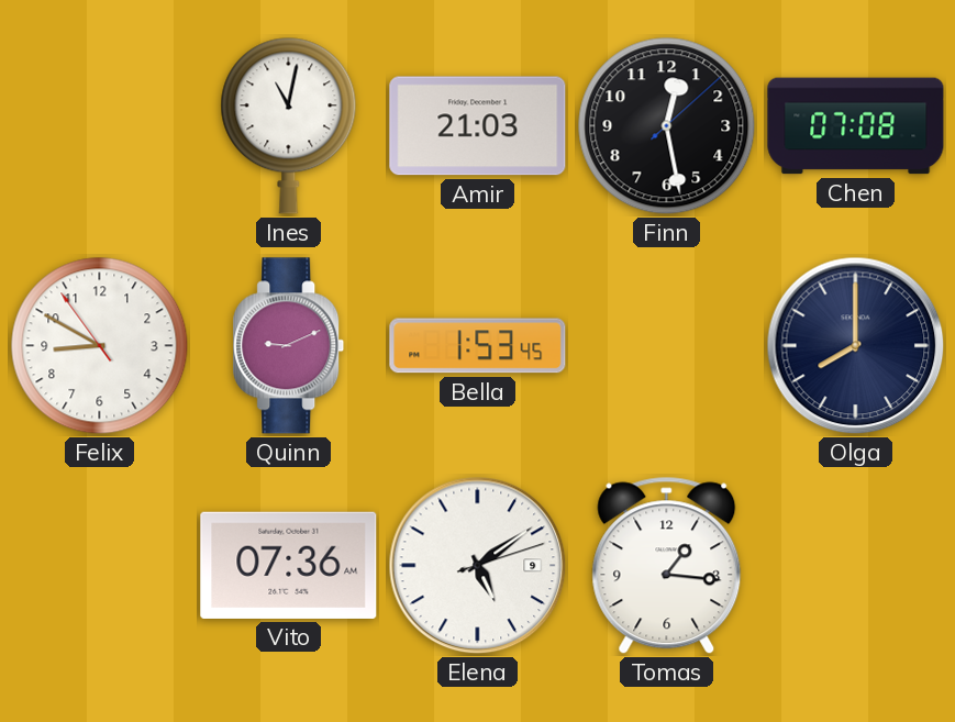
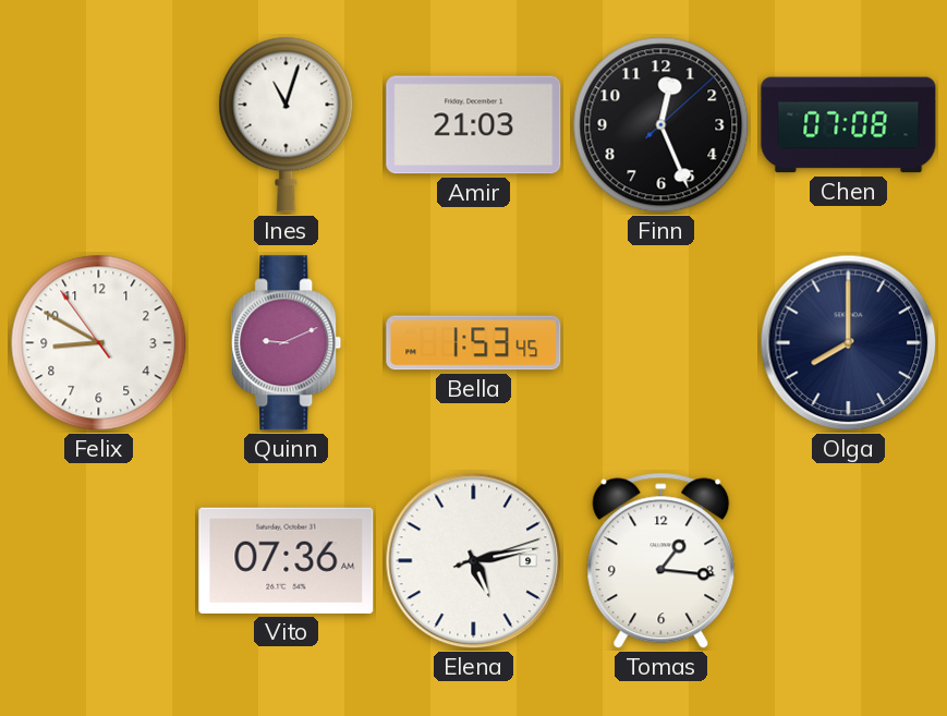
Ines: 11:02 -> 11:03
Finn: 12:28 -> 12:26
Elena: 5:09 -> 5:13
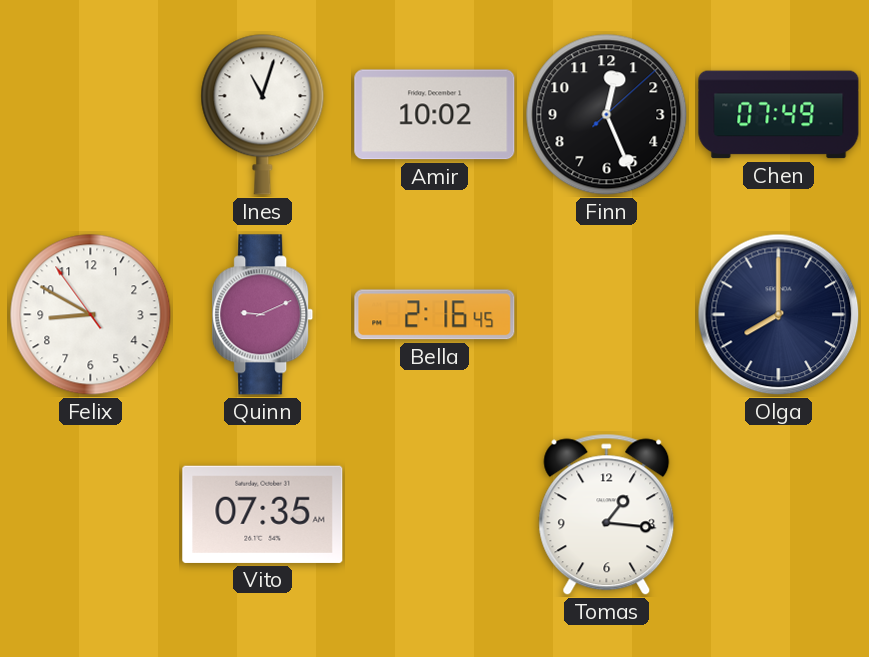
Amir: 21:03 -> 10:02
Chen: 07:08 -> 07:49
Bella: 1:53 -> 2:16
Vito: 07:36 -> 07:35
Elena: 5:13 -> none
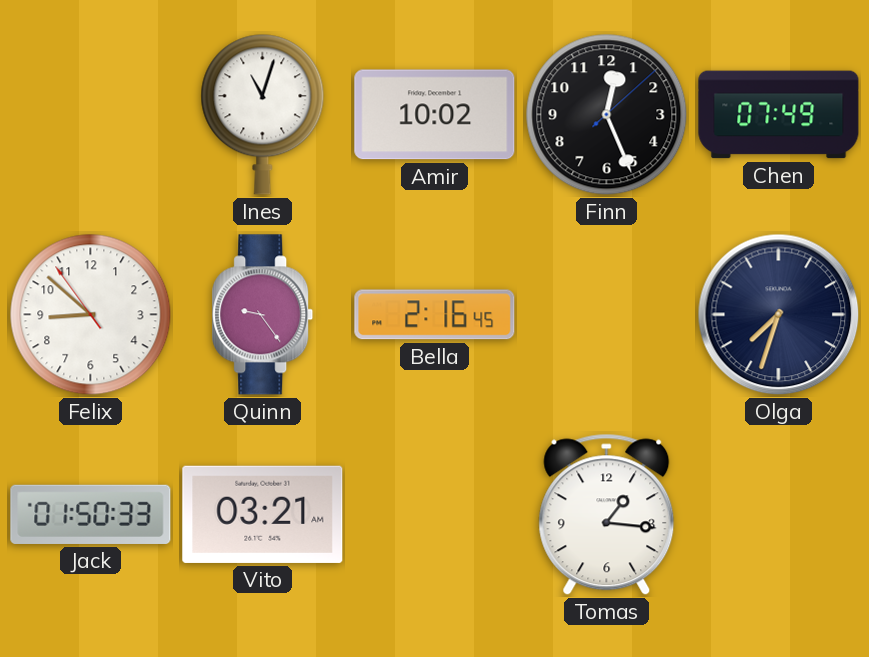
Felix: 8:49 -> 8:51
Quinn: 9:11 -> 9:24
Olga: 8:00 -> 7:33
Jack: none -> 01:50
Vito: 07:35 -> 03:21
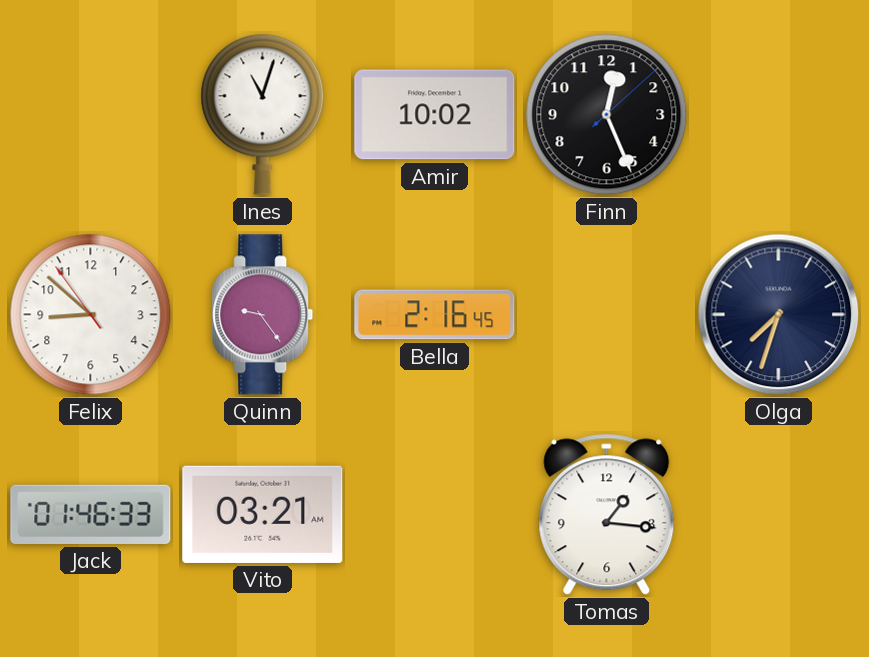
Chen: 07:49 -> none
Jack: 01:50 -> 01:46
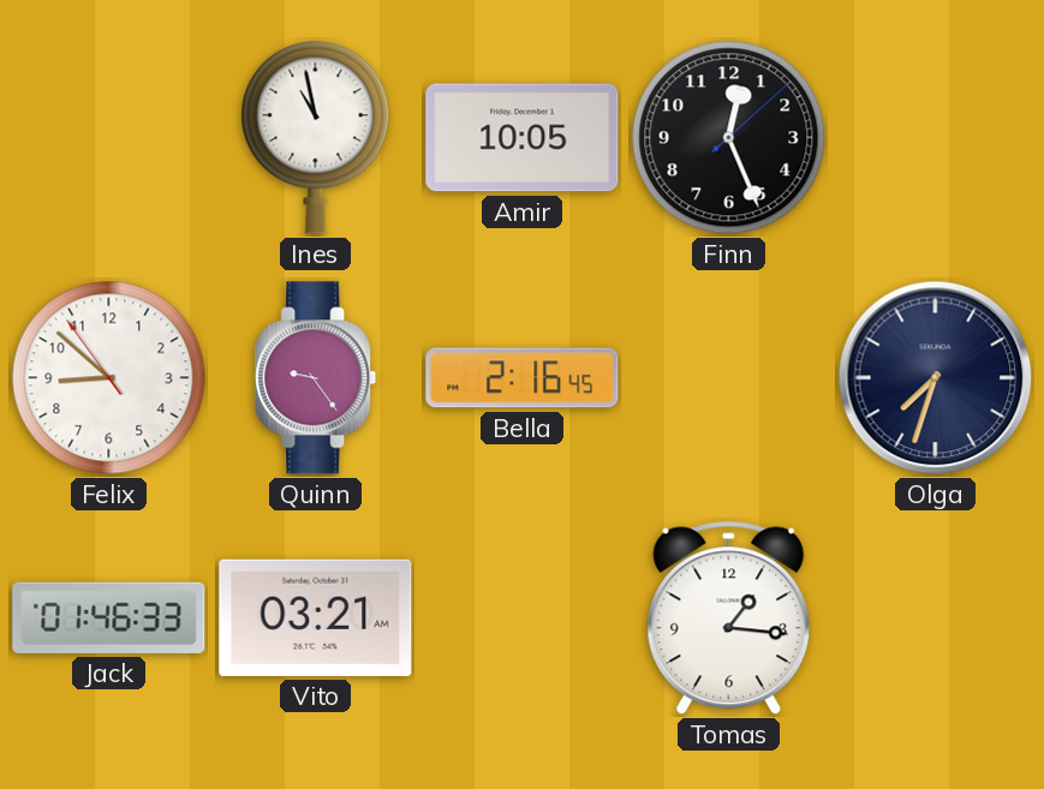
Ines: 11:03 -> 10:58
Amir: 10:02 -> 10:05
